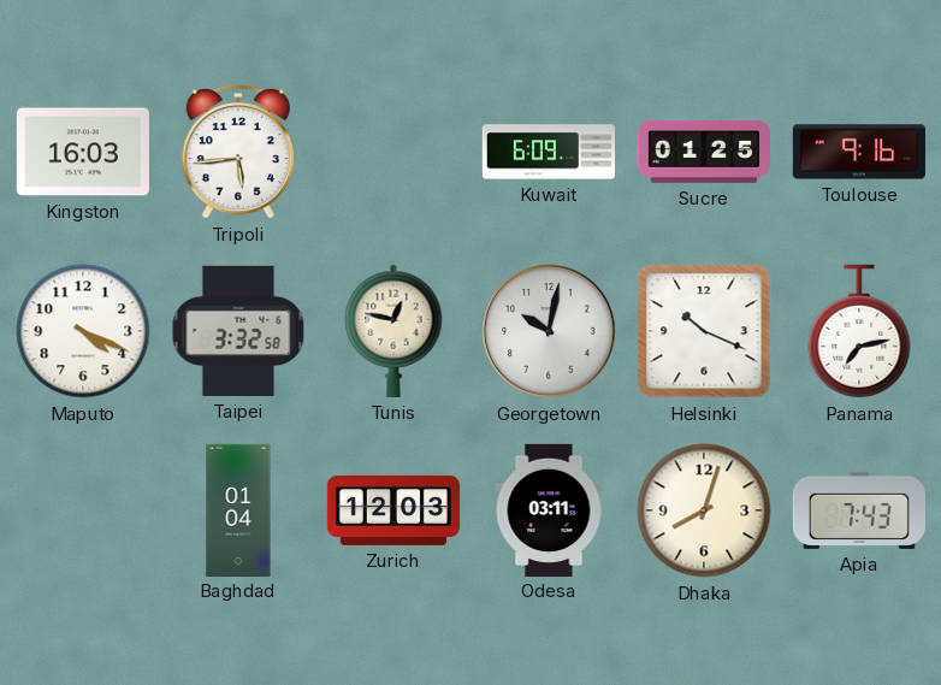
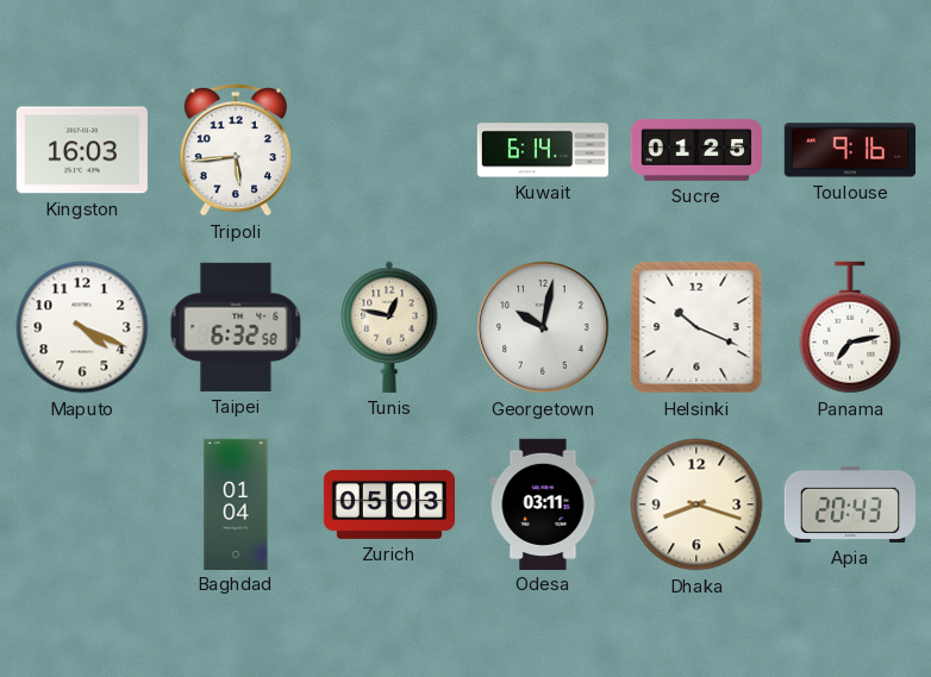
Kuwait: 6:09 -> 6:14
Taipei: 3:32 -> 6:32
Zurich: 12:03 -> 05:03
Dhaka: 8:03 -> 8:18
Apia: 7:43 -> 20:43
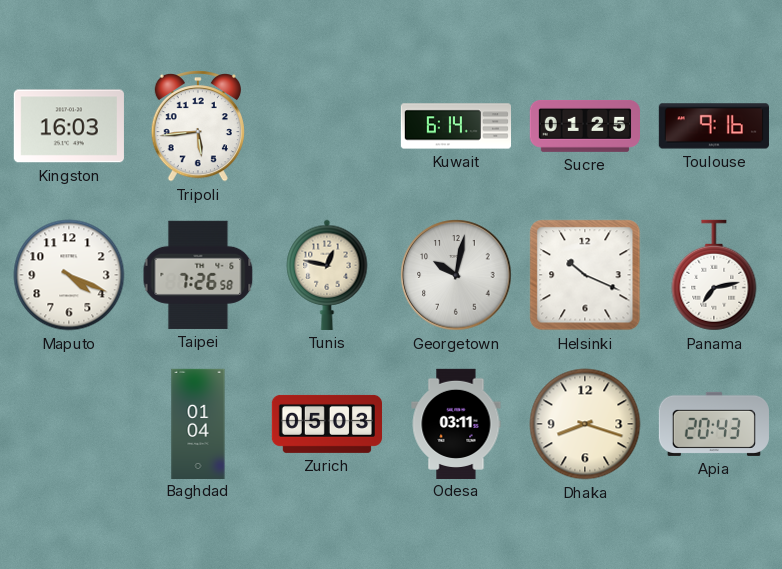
Taipei: 6:32 -> 7:26
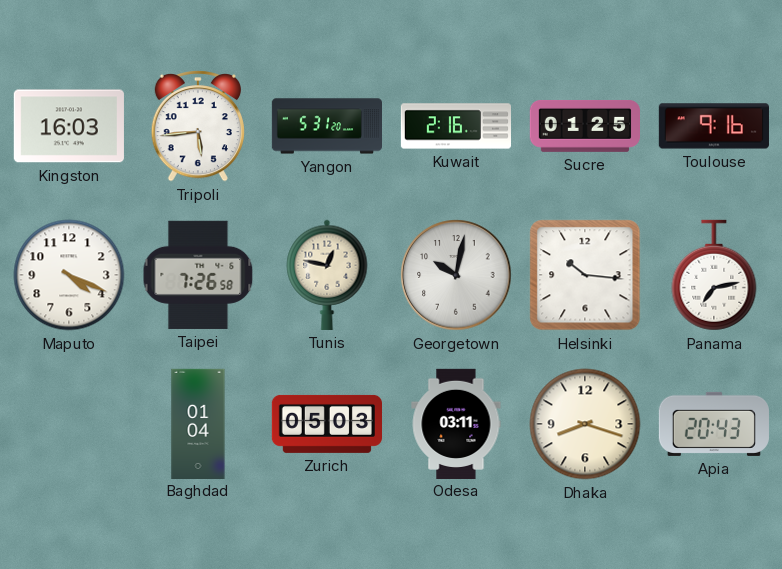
Yangon: none -> 5:31
Kuwait: 6:14 -> 2:16
Helsinki: 10:19 -> 10:16
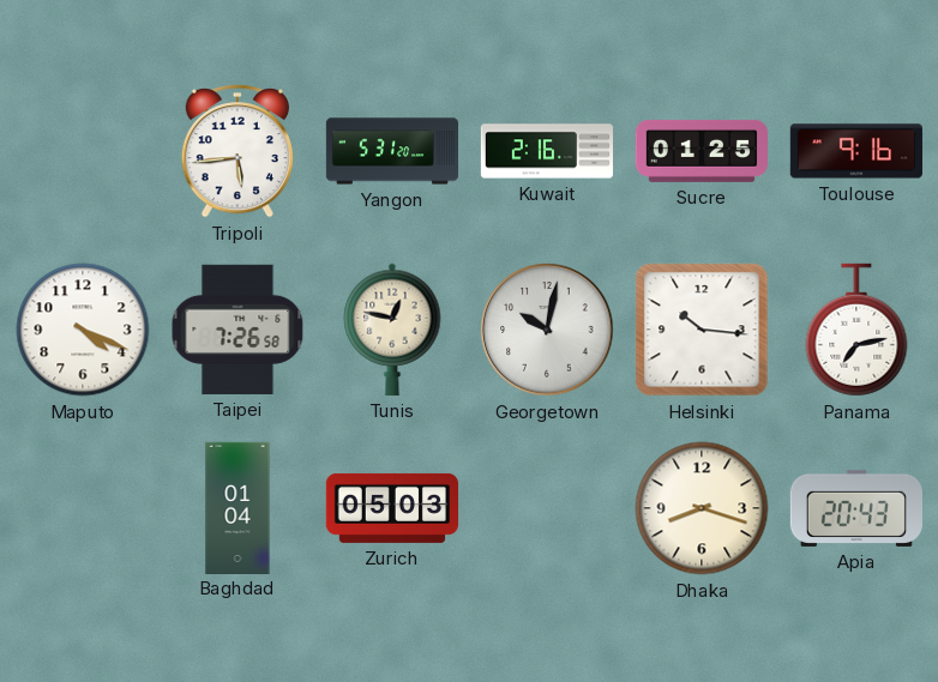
Kingston: 16:03 -> none
Odesa: 03:11 -> none
